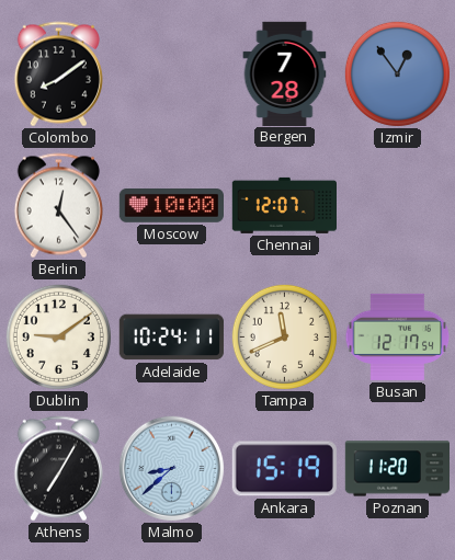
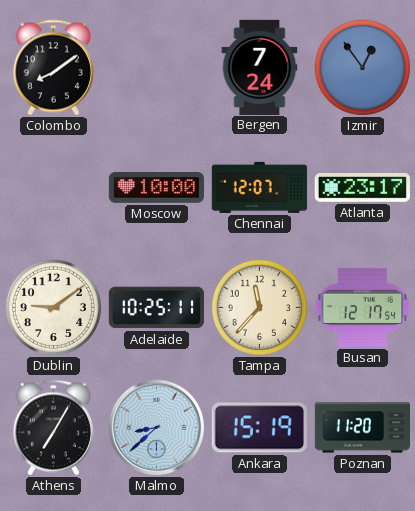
Bergen: 7:28 -> 7:24
Berlin: 12:24 -> none
Atlanta: none -> 23:17
Adelaide: 10:24 -> 10:25
Tampa: 11:41 -> 11:37
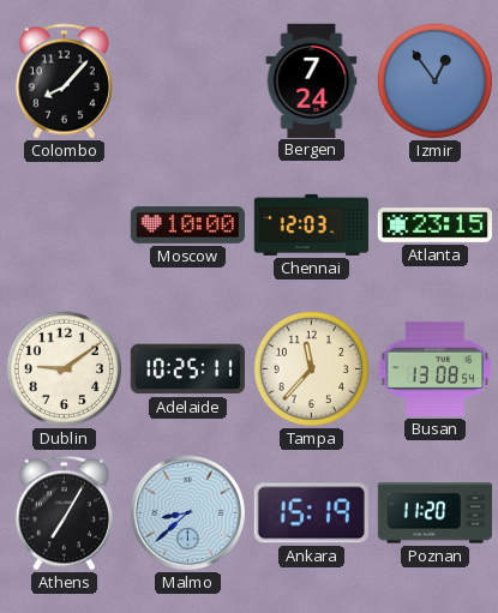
Colombo: 8:09 -> 8:07
Chennai: 12:07 -> 12:03
Atlanta: 23:17 -> 23:15
Busan: 12:17 -> 13:08
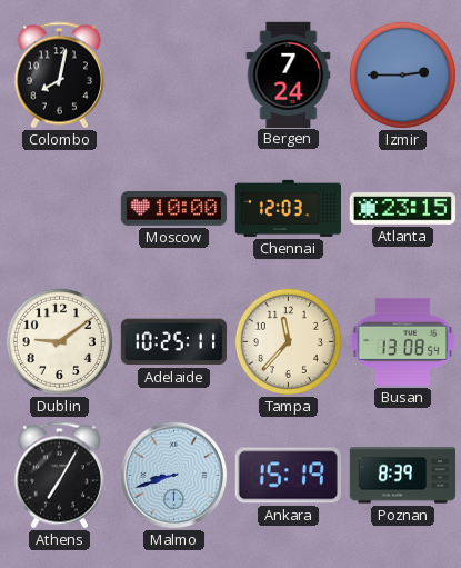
Colombo: 8:07 -> 8:02
Izmir: 12:54 -> 2:45
Malmo: 8:38 -> 8:42
Poznan: 11:20 -> 8:39
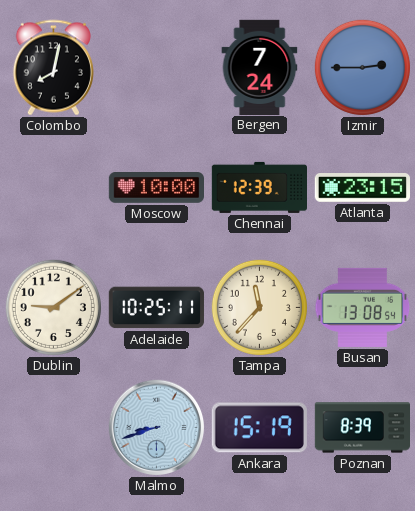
Chennai: 12:03 -> 12:39
Athens: 7:05 -> none
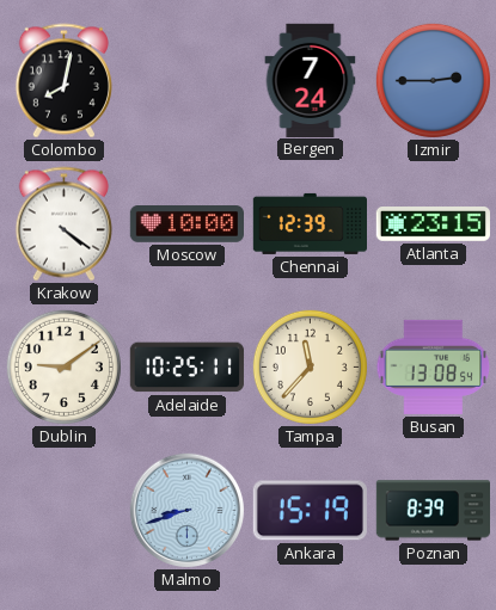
Krakow: none -> 4:21
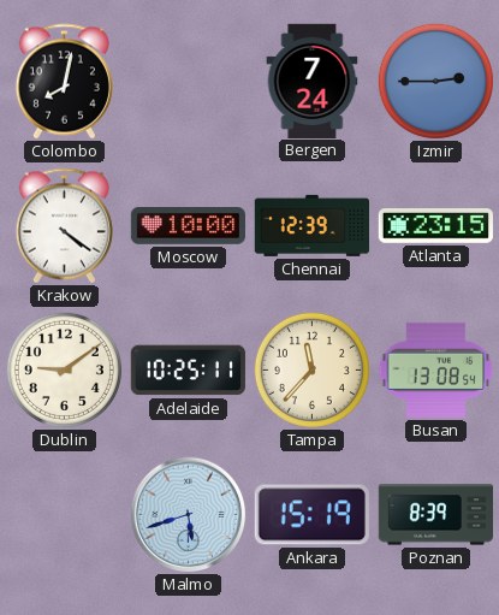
Malmo: 8:42 -> 5:42
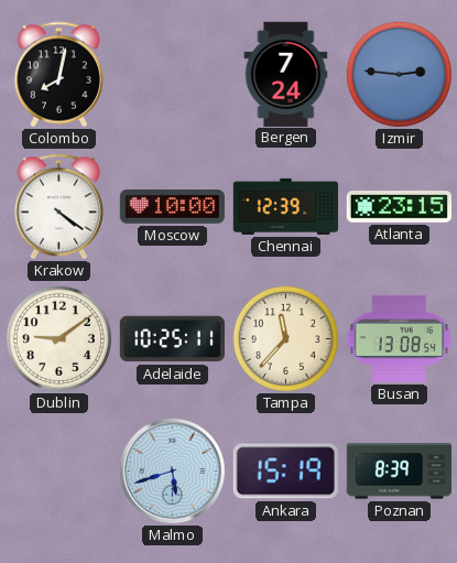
Izmir: 2:45 -> 2:46
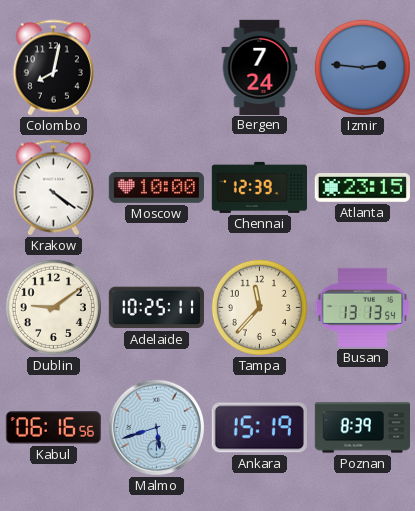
Busan: 13:08 -> 13:13
Kabul: none -> 06:16
